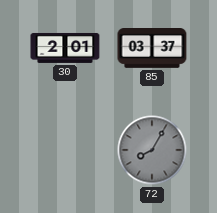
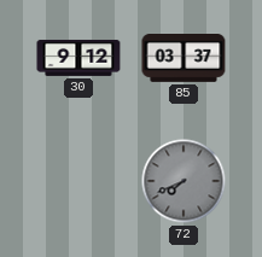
30: 2:01 -> 9:12
72: 8:05 -> 7:41
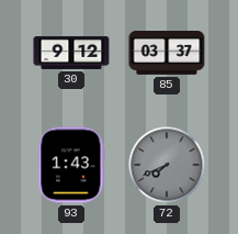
93: none -> 1:43
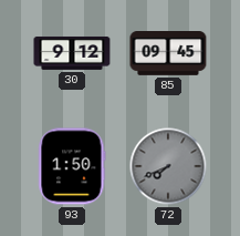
85: 03:37 -> 09:45
93: 1:43 -> 1:50
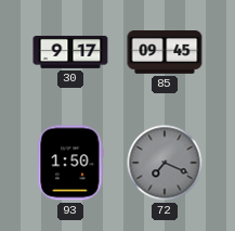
30: 9:12 -> 9:17
72: 7:41 -> 7:19
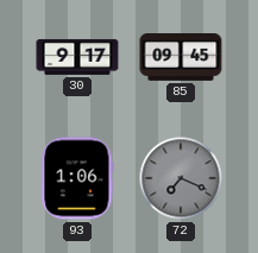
93: 1:50 -> 1:06
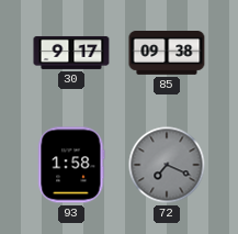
85: 09:45 -> 09:38
93: 1:06 -> 1:58
